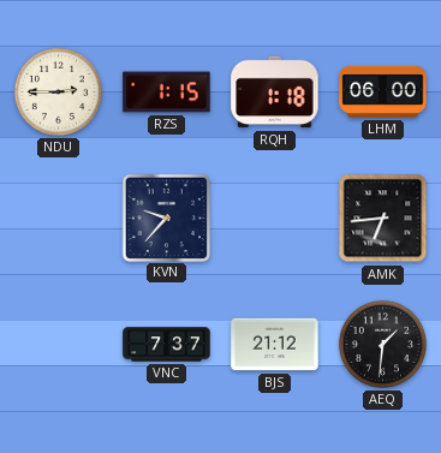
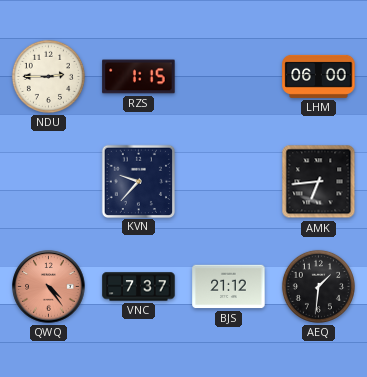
RQH: 1:18 -> none
QWQ: none -> 4:24
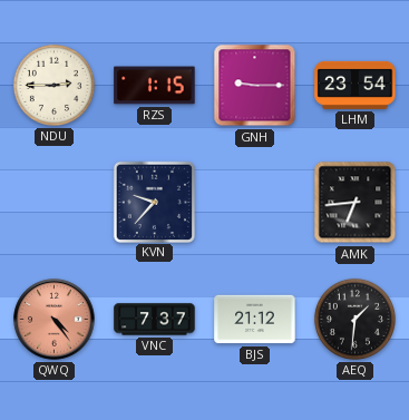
GNH: none -> 9:15
LHM: 06:00 -> 23:54
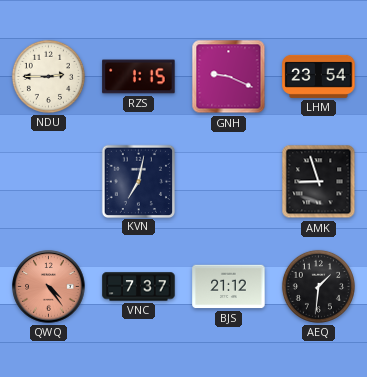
GNH: 9:15 -> 9:19
KVN: 9:37 -> 7:02
AMK: 6:44 -> 8:57
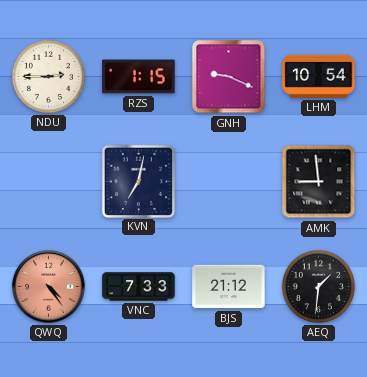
LHM: 23:54 -> 10:54
AMK: 8:57 -> 8:59
VNC: 7:37 -> 7:33
